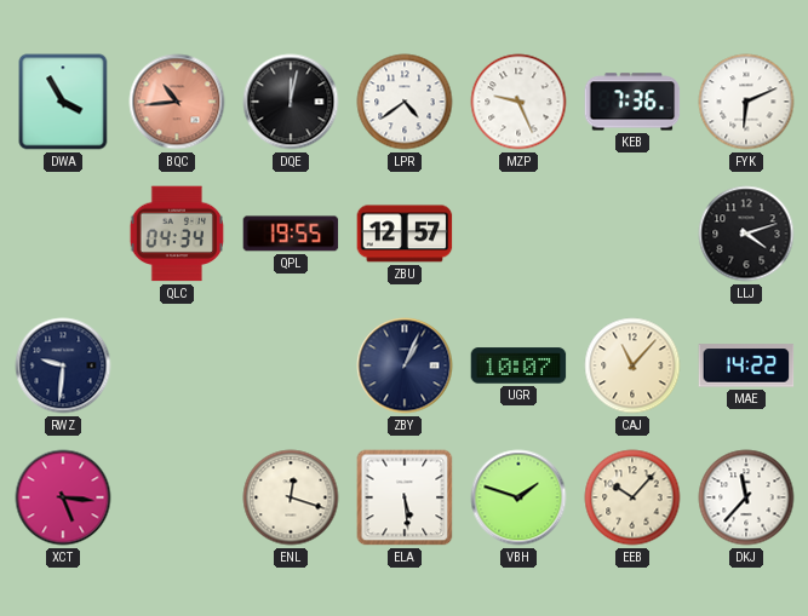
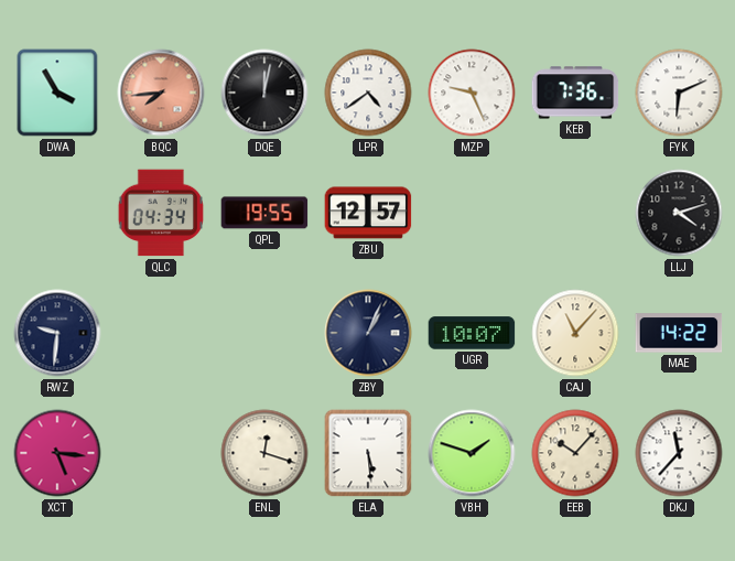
BQC: 10:44 -> 7:44
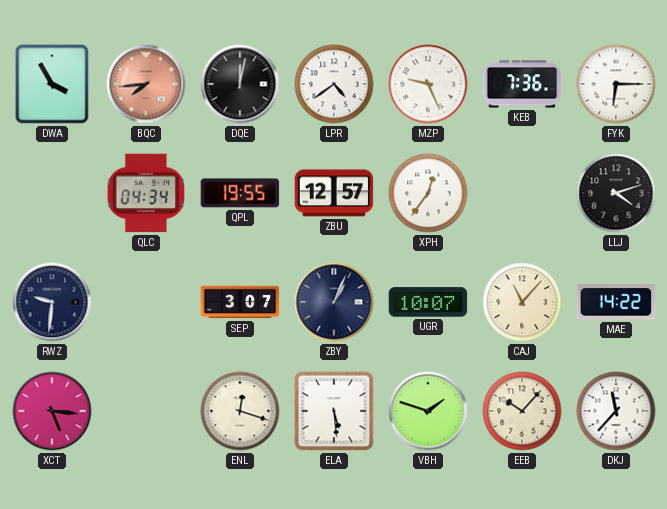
FYK: 6:11 -> 6:15
XPH: none -> 12:36
SEP: none -> 3:07
